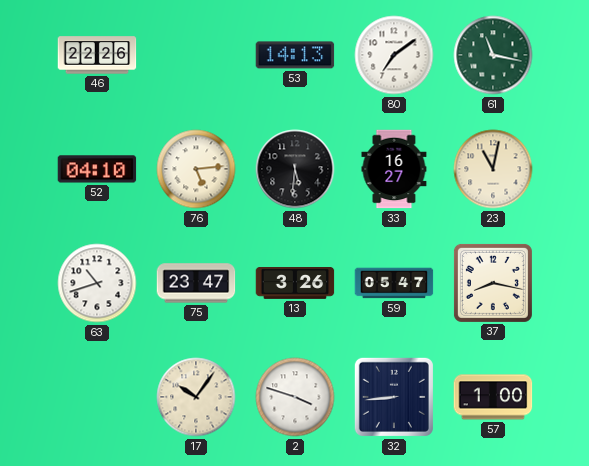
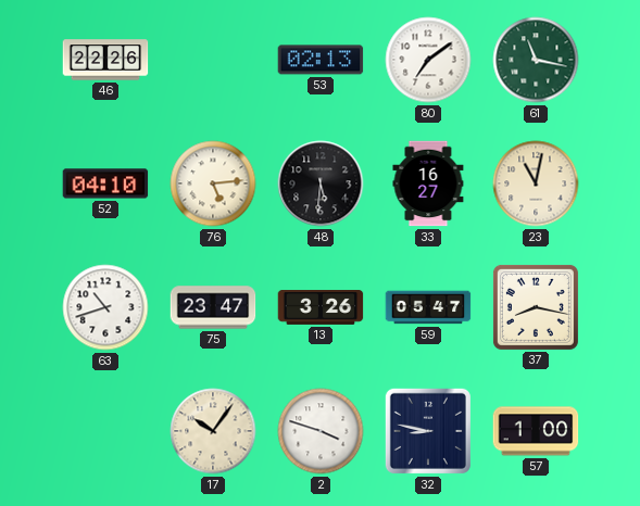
53: 14:13 -> 02:13
32: 8:44 -> 8:47
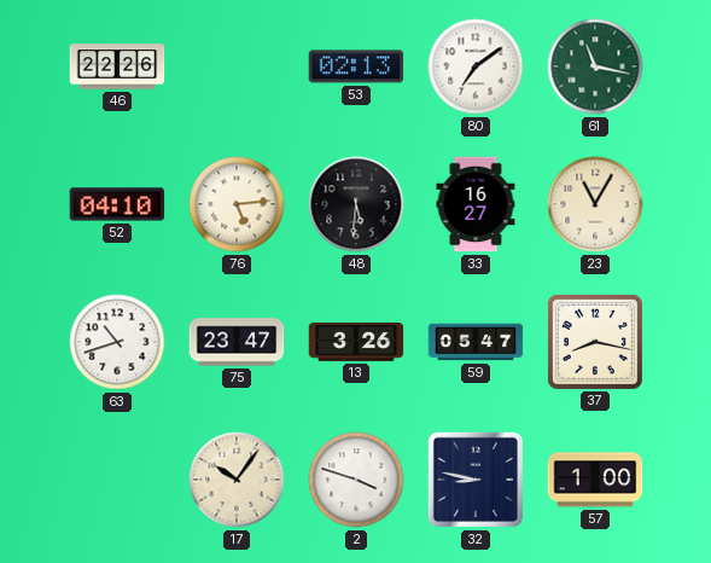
23: 11:02 -> 11:05
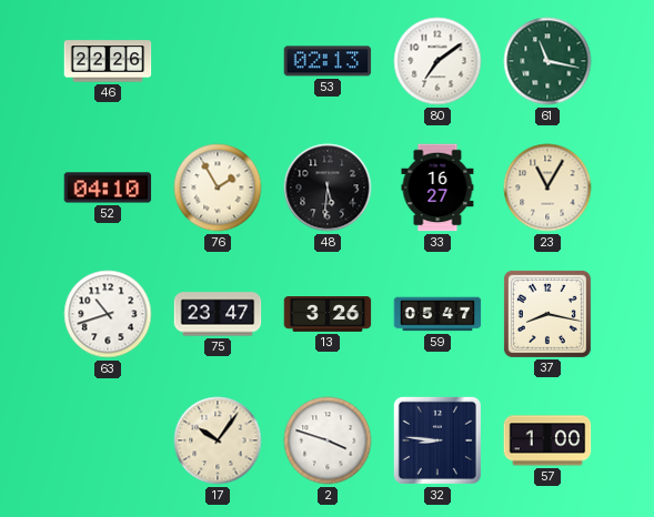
76: 5:14 -> 1:55
32: 8:47 -> 8:46
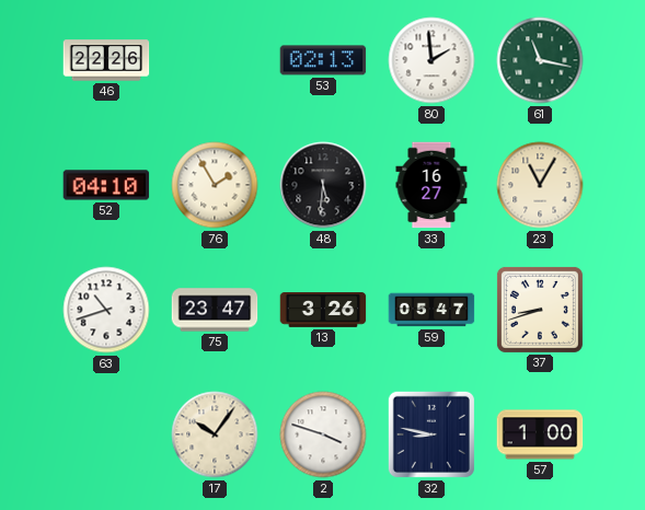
80: 7:09 -> 1:59
37: 8:17 -> 8:42
32: 8:46 -> 8:47
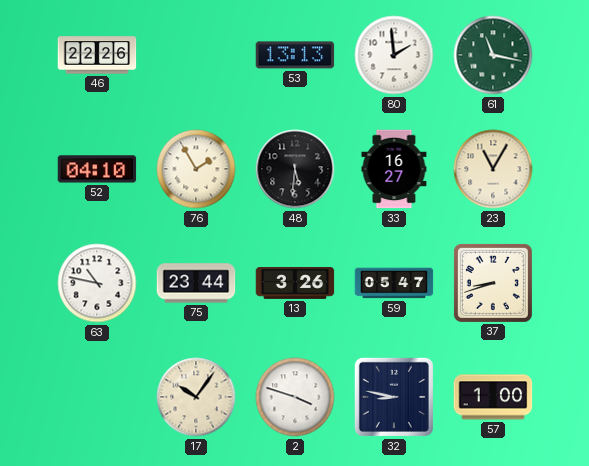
53: 02:13 -> 13:13
63: 10:42 -> 10:47
75: 23:47 -> 23:44
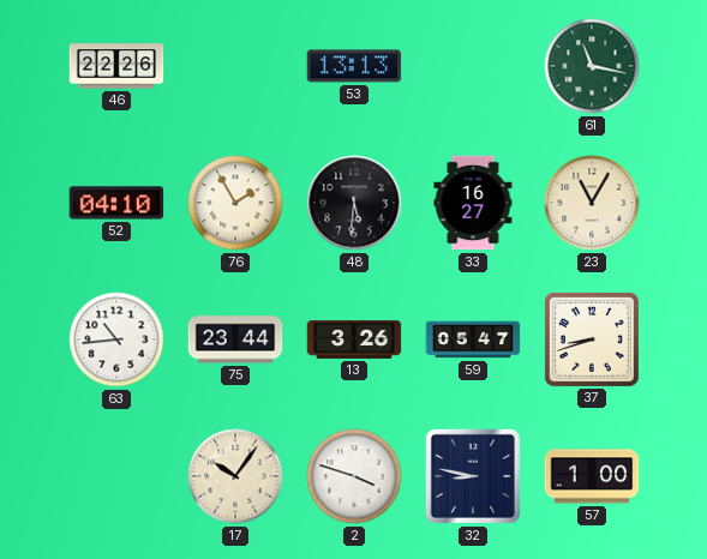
80: 1:59 -> none
63: 10:47 -> 10:44
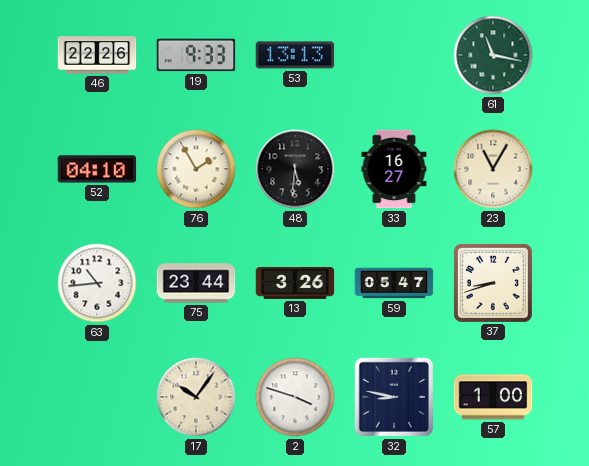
19: none -> 9:33
